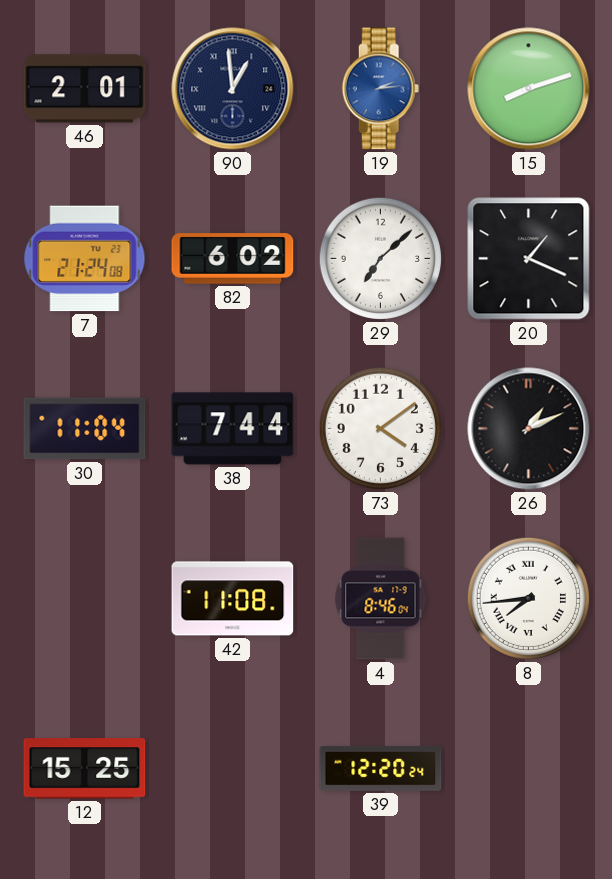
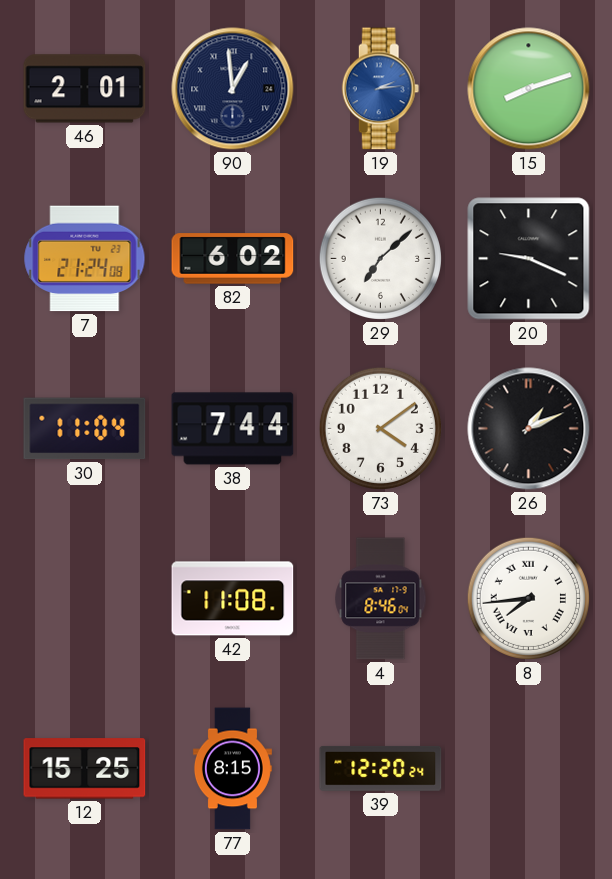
20: 1:19 -> 9:19
77: none -> 8:15
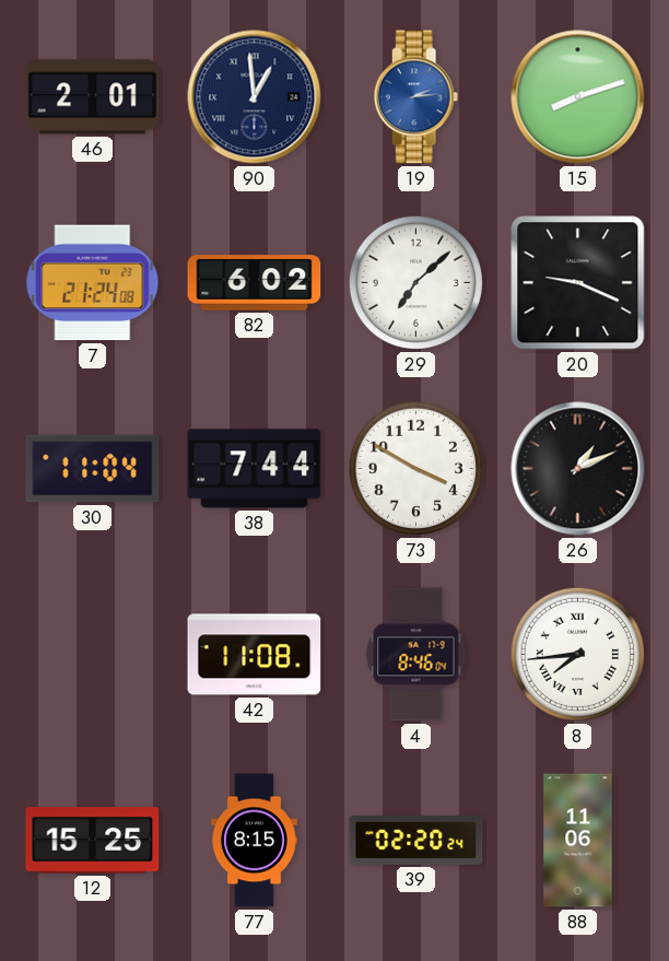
73: 4:09 -> 3:50
39: 12:20 -> 02:20
88: none -> 11:06
